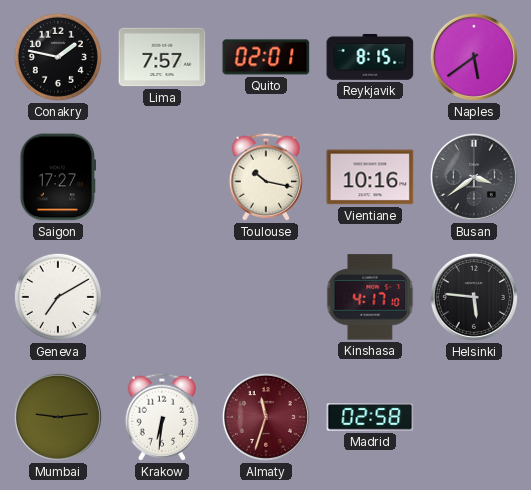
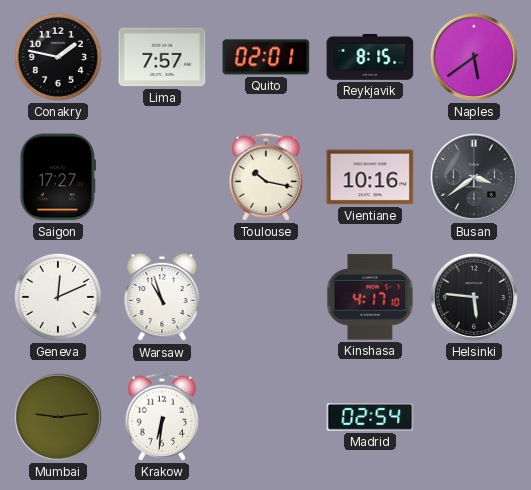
Geneva: 7:10 -> 12:11
Warsaw: none -> 10:57
Almaty: 11:33 -> none
Madrid: 02:58 -> 02:54
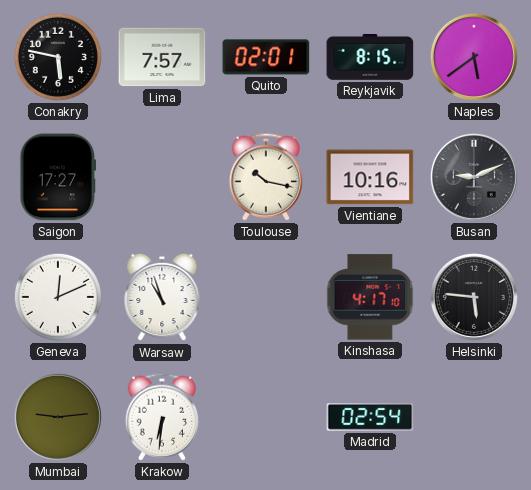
Conakry: 1:47 -> 5:47
Busan: 3:39 -> 9:11
